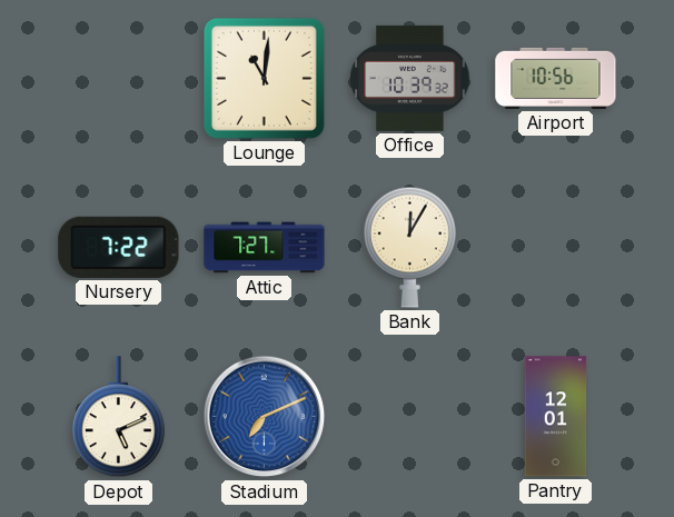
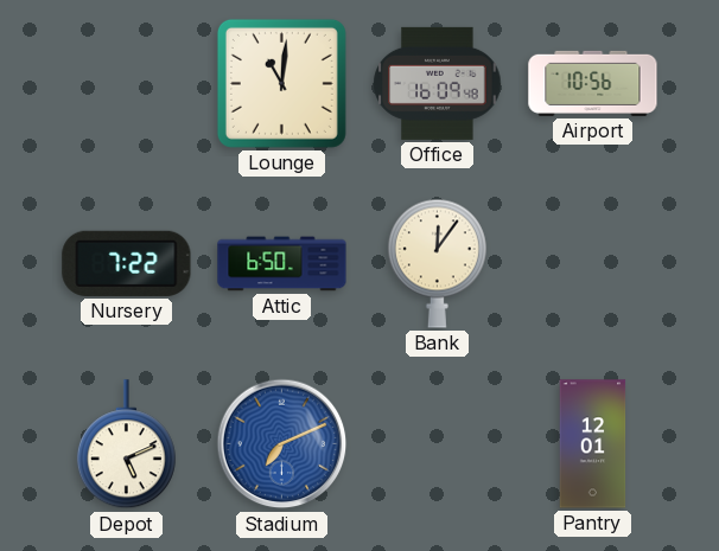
Office: 10:39 -> 16:09
Attic: 7:27 -> 6:50
Bank: 12:05 -> 12:06
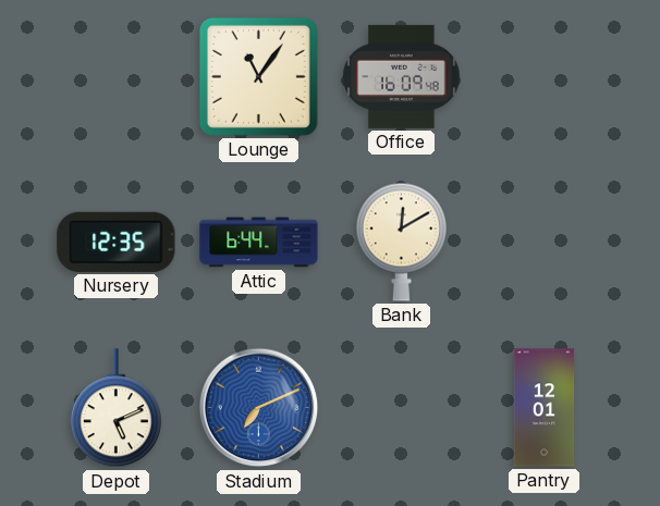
Lounge: 11:01 -> 11:06
Airport: 10:56 -> none
Nursery: 7:22 -> 12:35
Attic: 6:50 -> 6:44
Bank: 12:06 -> 12:10
